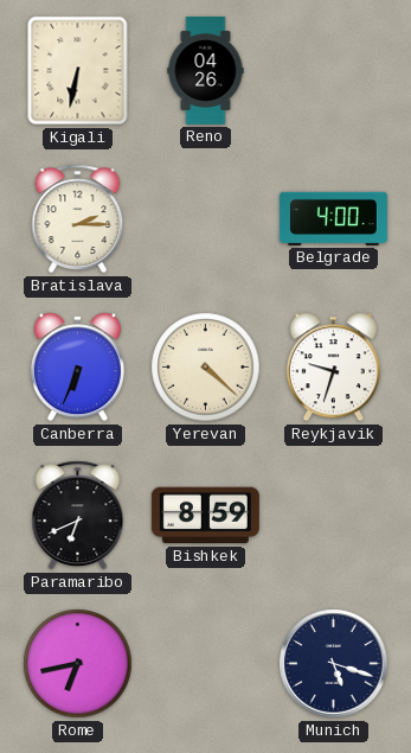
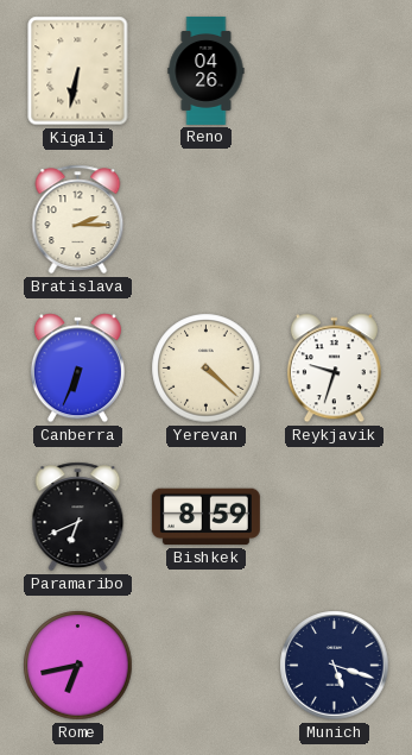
Belgrade: 4:00 -> none
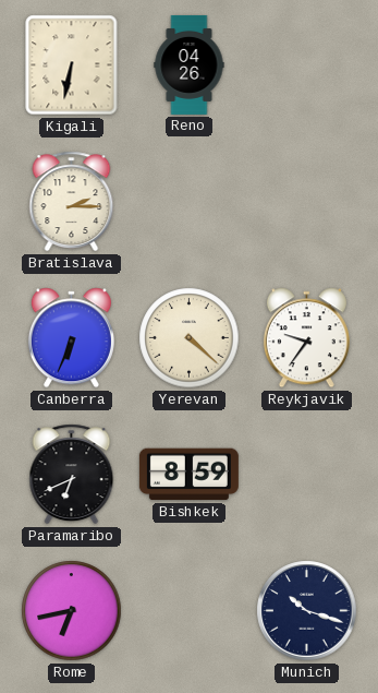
Reykjavik: 9:33 -> 9:36
Munich: 5:18 -> 10:18
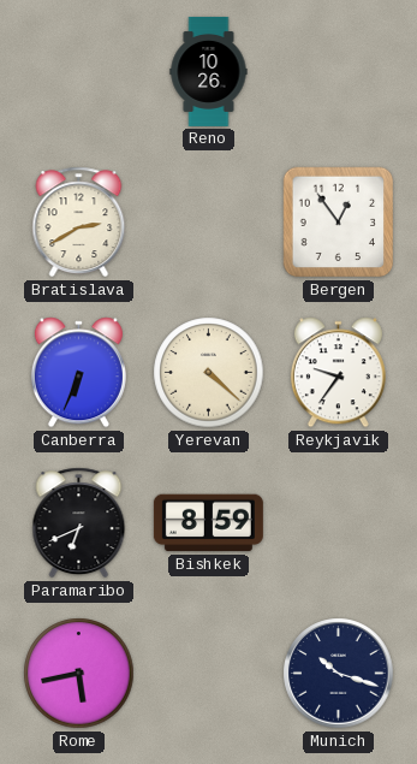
Kigali: 6:32 -> none
Reno: 04:26 -> 10:26
Bratislava: 2:15 -> 2:40
Bergen: none -> 12:54
Rome: 6:43 -> 5:43
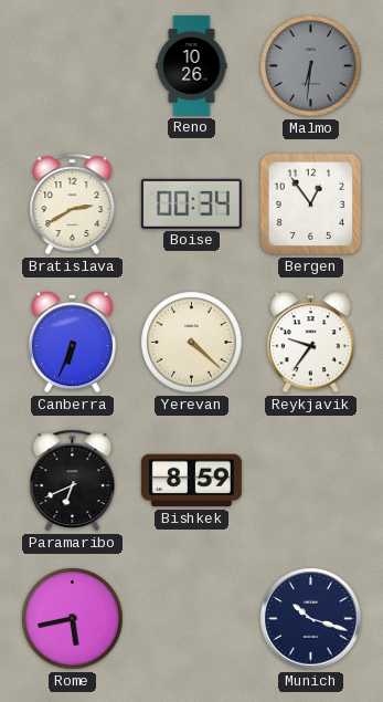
Malmo: none -> 6:31
Boise: none -> 00:34
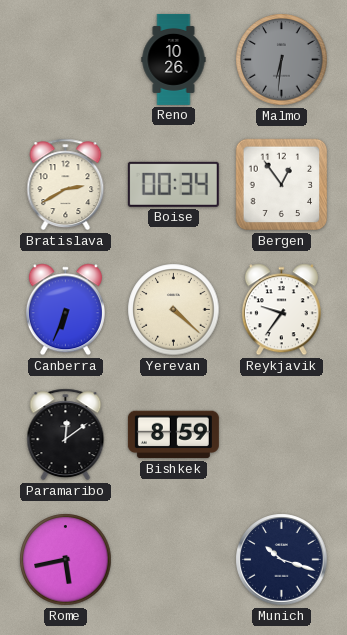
Paramaribo: 6:41 -> 12:09
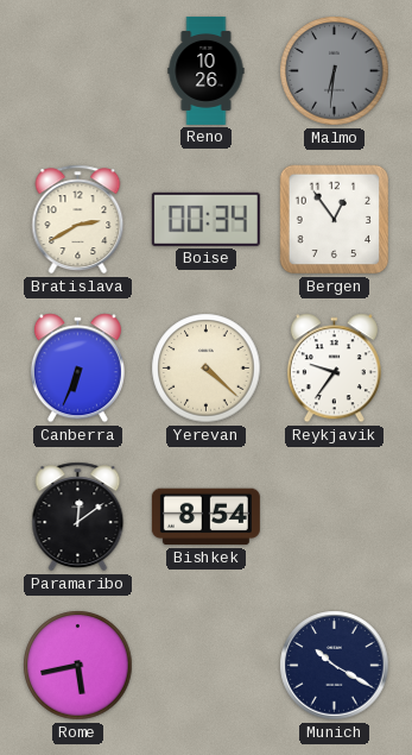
Bishkek: 8:59 -> 8:54
Munich: 10:18 -> 10:20
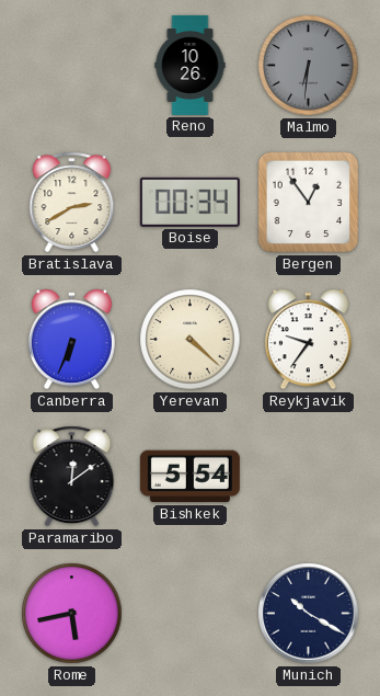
Bishkek: 8:54 -> 5:54
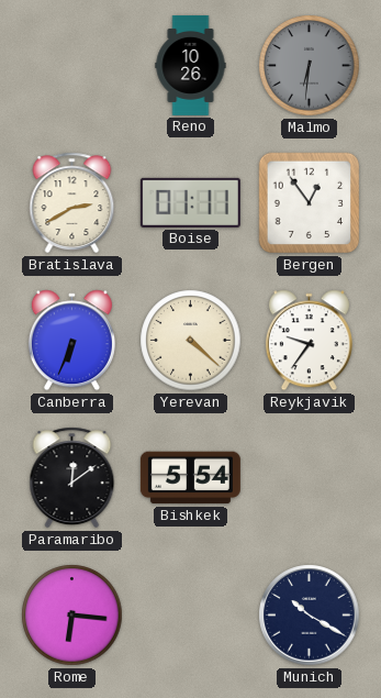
Boise: 00:34 -> 01:11
Rome: 5:43 -> 6:16
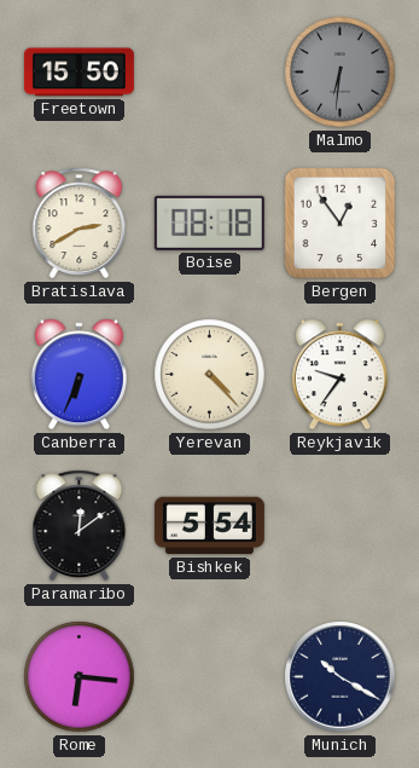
Freetown: none -> 15:50
Reno: 10:26 -> none
Boise: 01:11 -> 08:18
Yerevan: 4:22 -> 4:23
